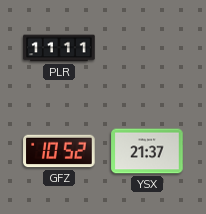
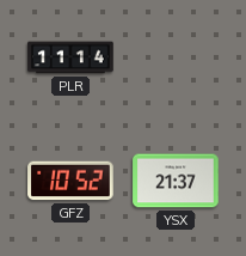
PLR: 11:11 -> 11:14
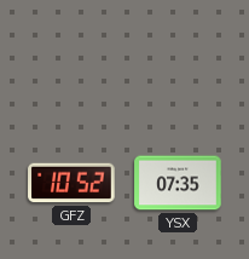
PLR: 11:14 -> none
YSX: 21:37 -> 07:35
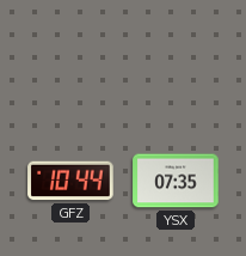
GFZ: 10:52 -> 10:44
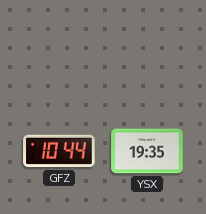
YSX: 07:35 -> 19:35
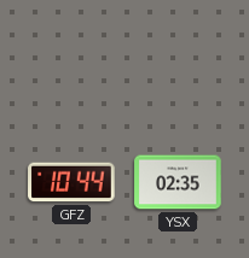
YSX: 19:35 -> 02:35
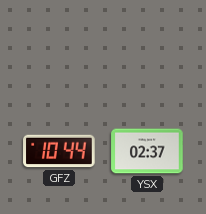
YSX: 02:35 -> 02:37
